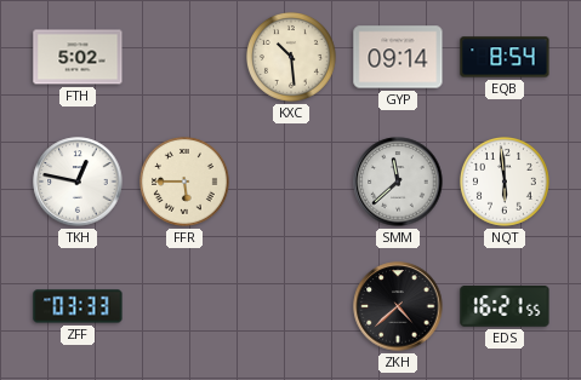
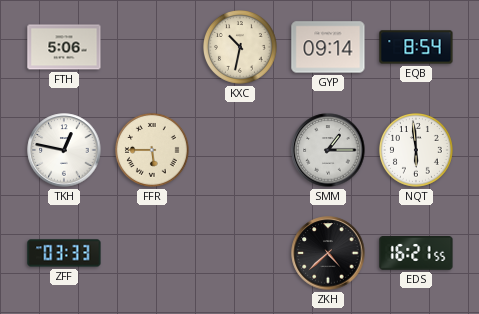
FTH: 5:02 -> 5:06
KXC: 10:29 -> 10:32
SMM: 11:38 -> 1:15
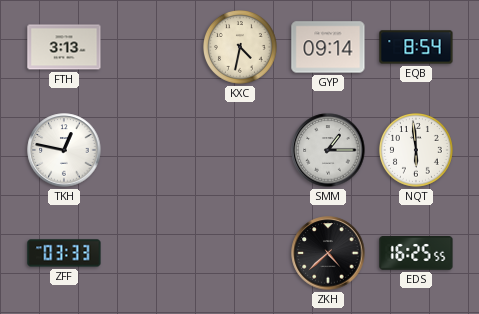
FTH: 5:06 -> 3:13
KXC: 10:32 -> 4:32
FFR: 5:45 -> none
EDS: 16:21 -> 16:25
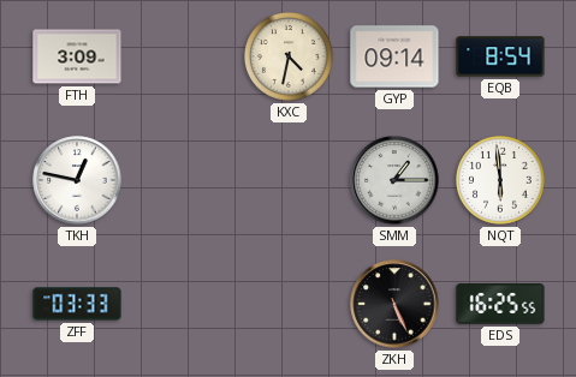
FTH: 3:13 -> 3:09
ZKH: 4:38 -> 5:26
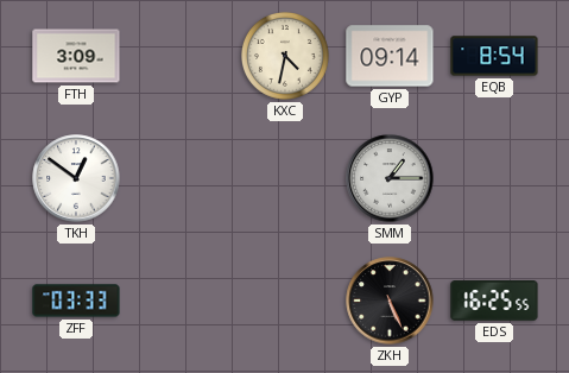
TKH: 12:47 -> 12:51
NQT: 5:59 -> none
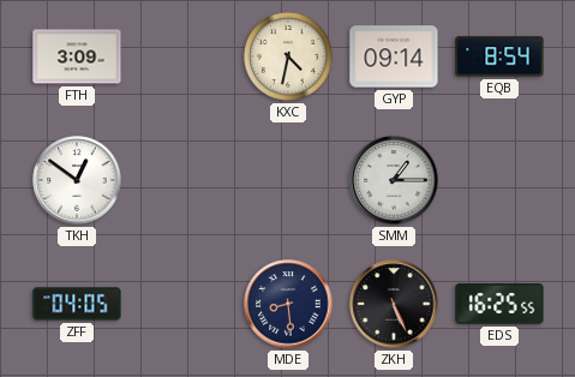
ZFF: 03:33 -> 04:05
MDE: none -> 8:29
